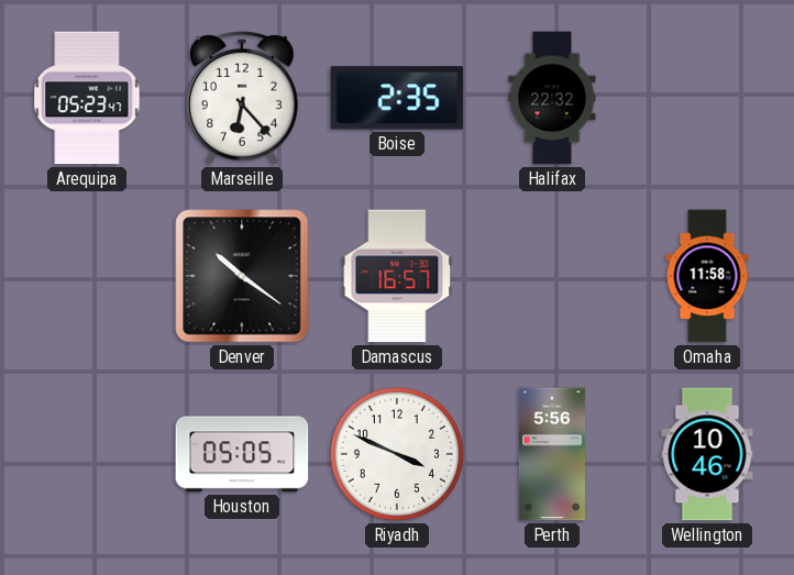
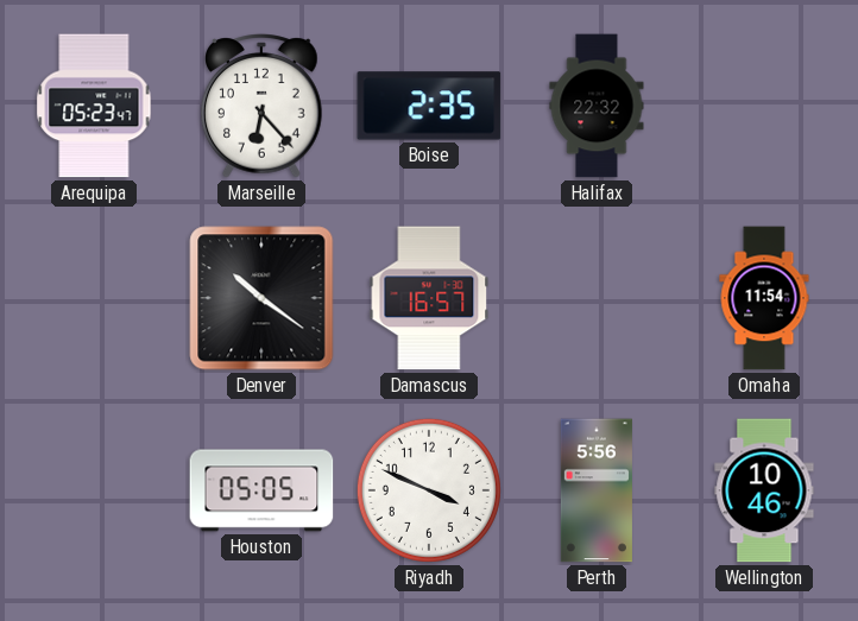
Omaha: 11:58 -> 11:54
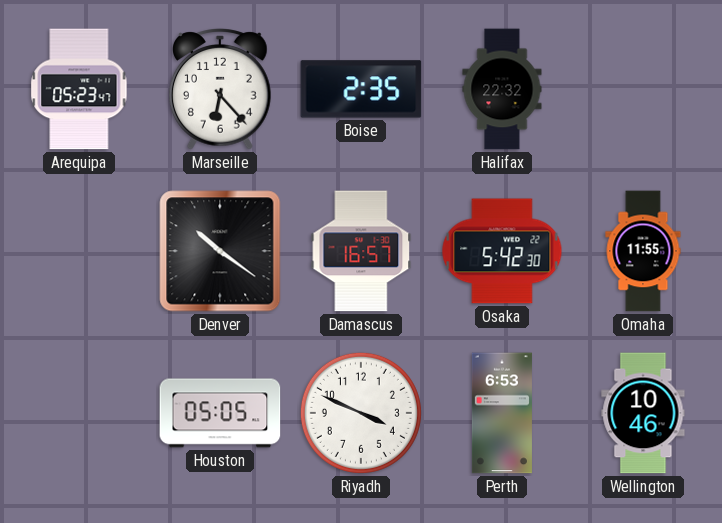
Osaka: none -> 5:42
Omaha: 11:54 -> 11:55
Perth: 5:56 -> 6:53
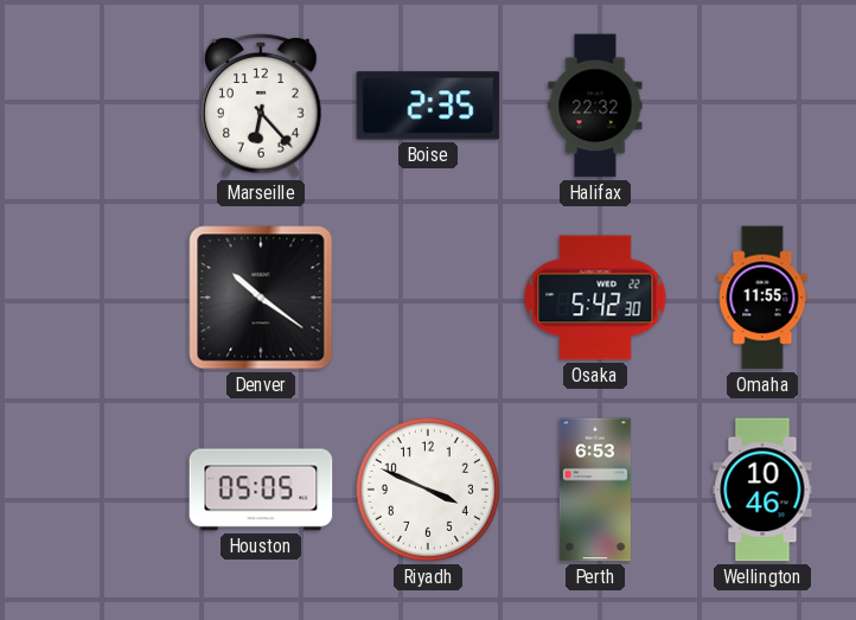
Arequipa: 05:23 -> none
Damascus: 16:57 -> none
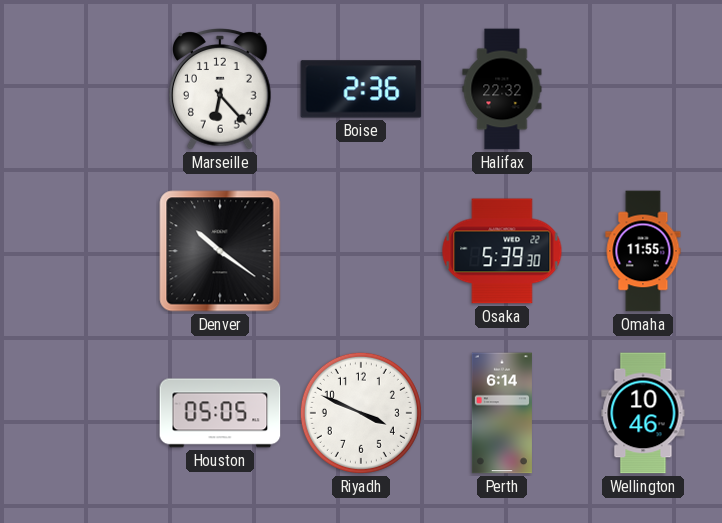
Boise: 2:35 -> 2:36
Osaka: 5:42 -> 5:39
Perth: 6:53 -> 6:14
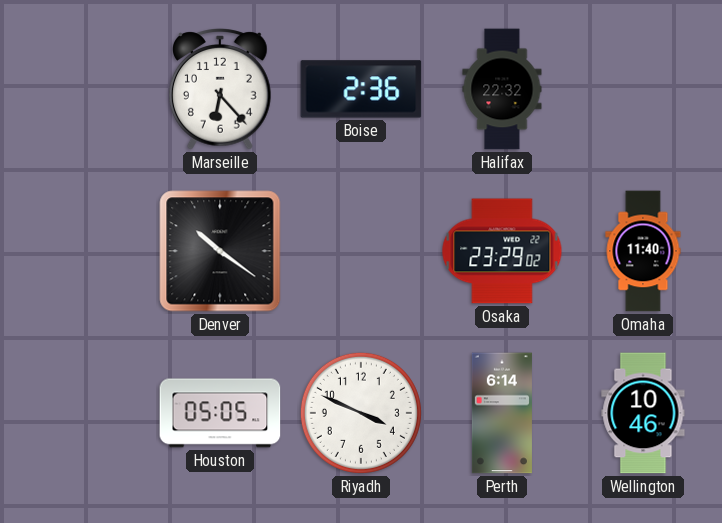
Osaka: 5:39 -> 23:29
Omaha: 11:55 -> 11:40
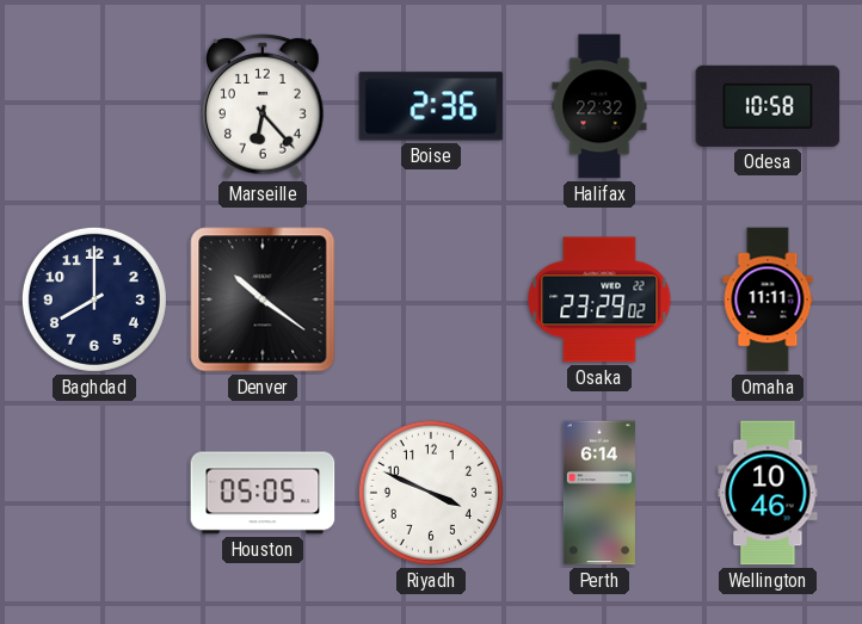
Odesa: none -> 10:58
Baghdad: none -> 8:00
Omaha: 11:40 -> 11:11
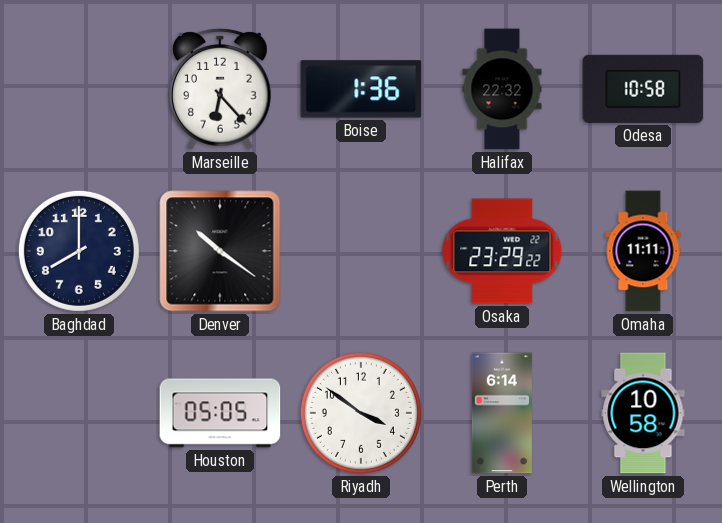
Boise: 2:36 -> 1:36
Osaka: 23:29:02 -> 23:29:22
Riyadh: 3:49 -> 3:51
Wellington: 10:46 -> 10:58
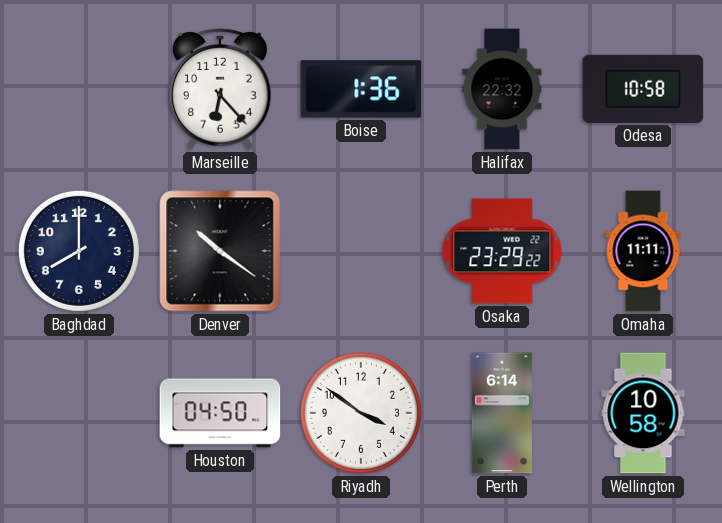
Houston: 05:05 -> 04:50
